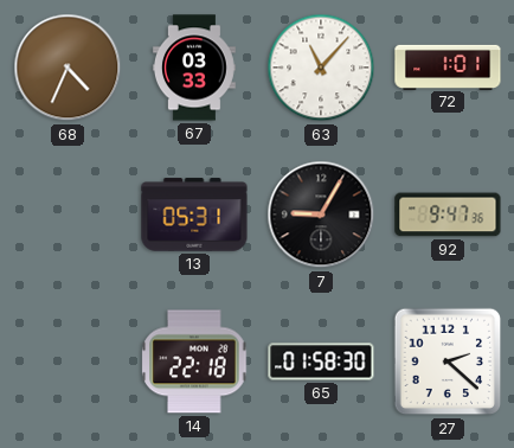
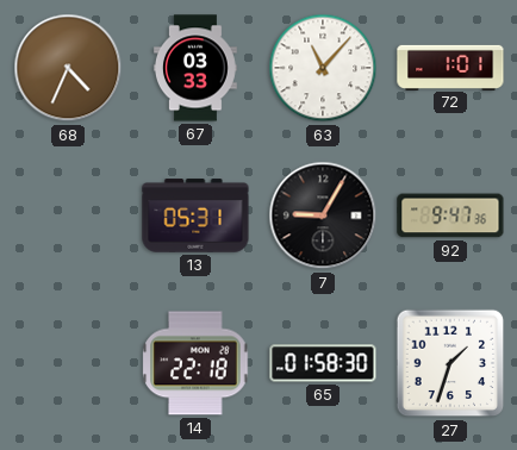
27: 2:22 -> 1:33
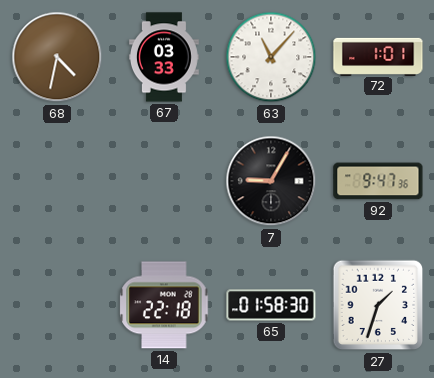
68: 4:34 -> 4:32
13: 05:31 -> none
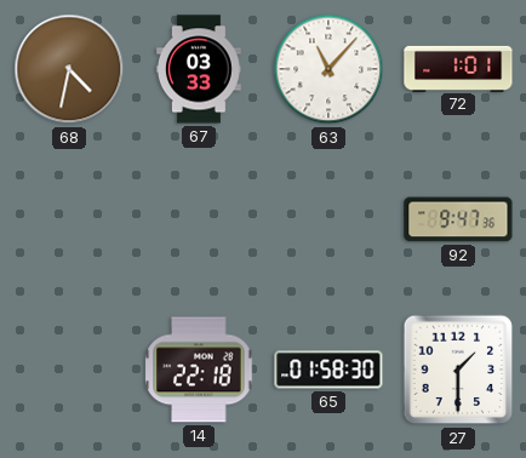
7: 9:05 -> none
27: 1:33 -> 1:30
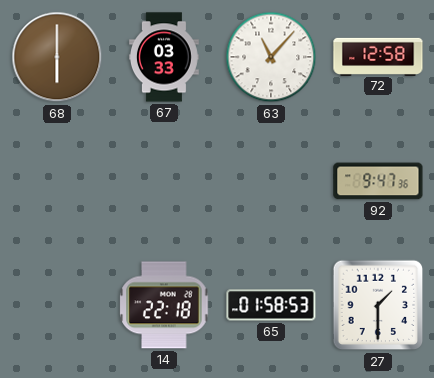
68: 4:32 -> 6:00
72: 1:01 -> 12:58
65: 01:58:30 -> 01:58:53
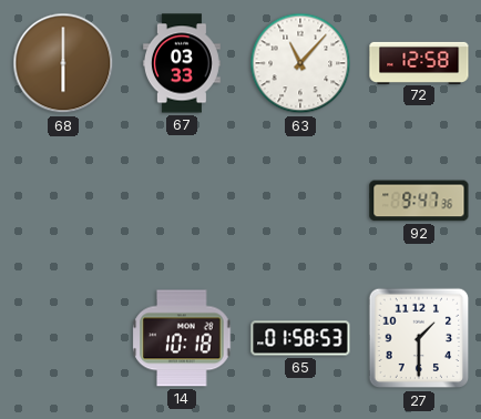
14: 22:18 -> 10:18
